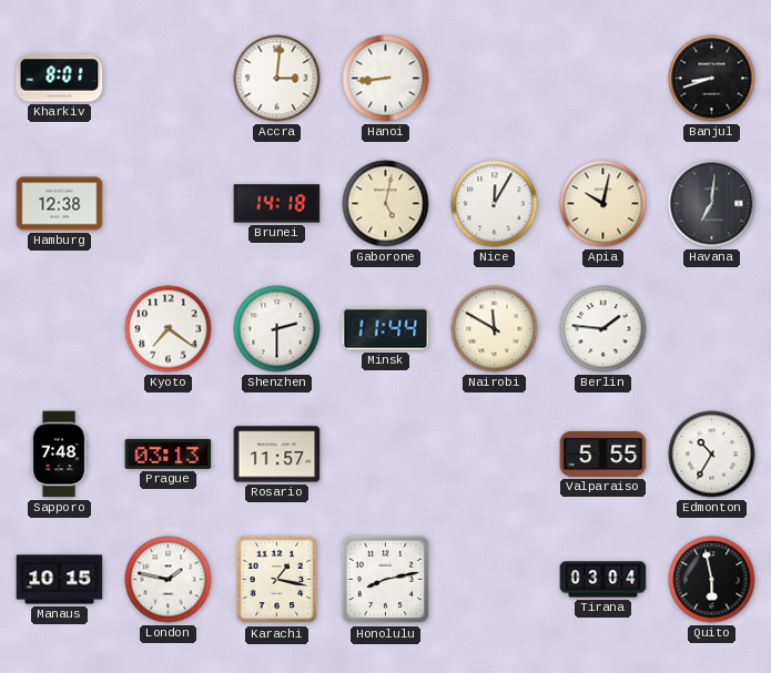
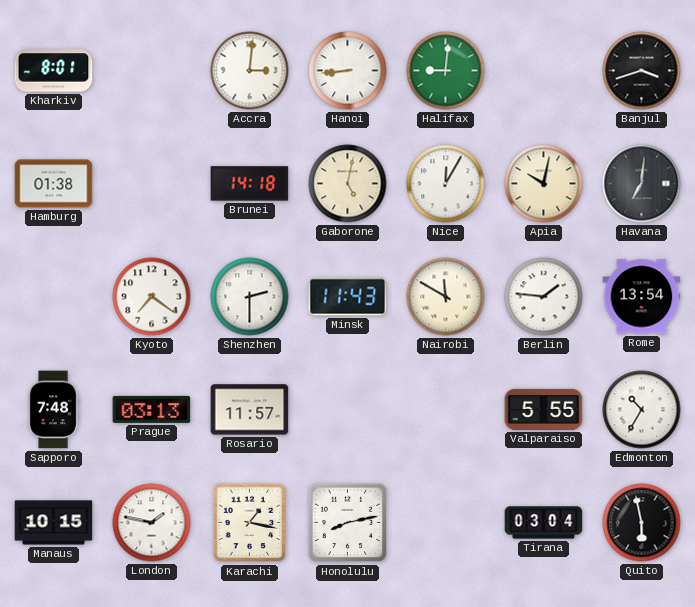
Halifax: none -> 9:01
Banjul: 8:42 -> 3:42
Hamburg: 12:38 -> 01:38
Minsk: 11:44 -> 11:43
Rome: none -> 13:54
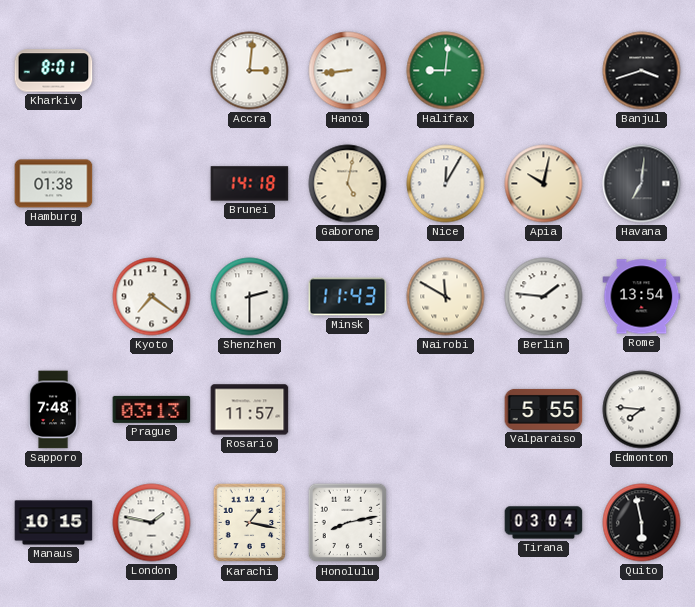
Edmonton: 10:35 -> 7:46
